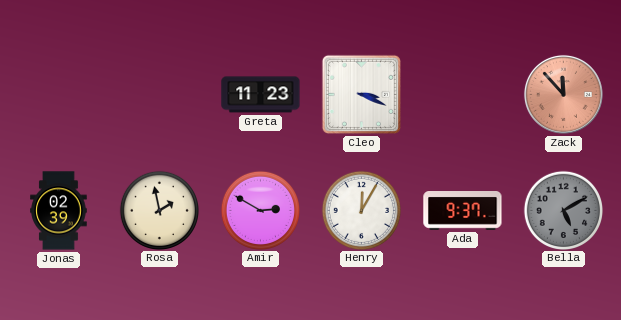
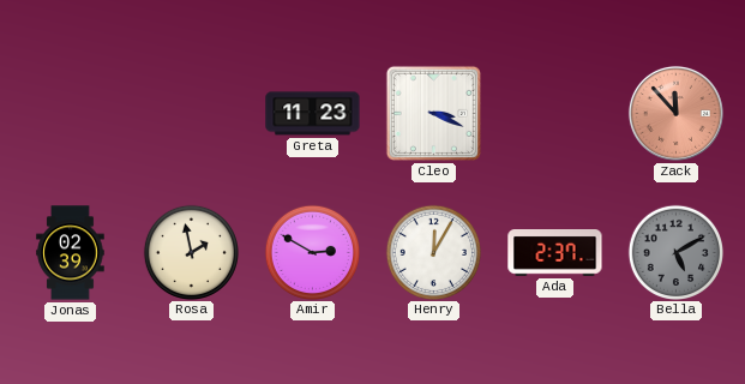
Ada: 9:37 -> 2:37
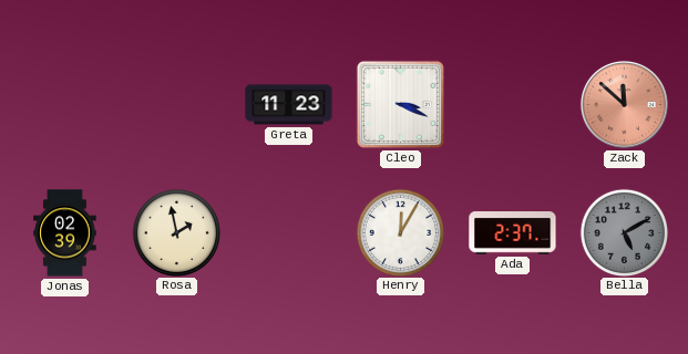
Zack: 11:53 -> 11:52
Amir: 2:50 -> none
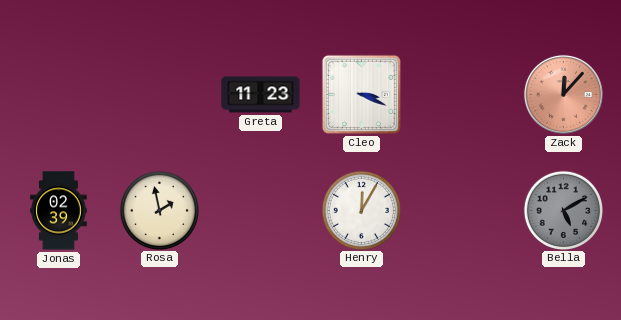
Zack: 11:52 -> 12:07
Ada: 2:37 -> none
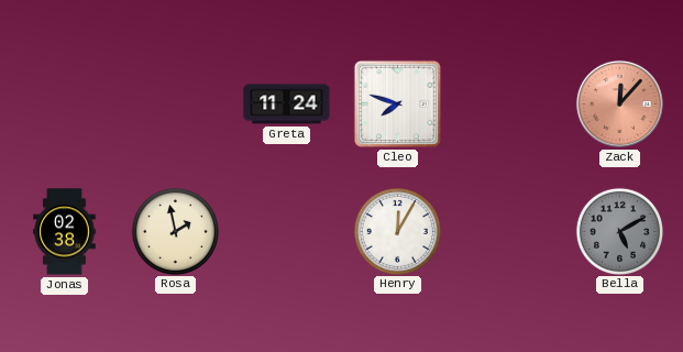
Greta: 11:23 -> 11:24
Cleo: 3:19 -> 7:48
Jonas: 02:39 -> 02:38
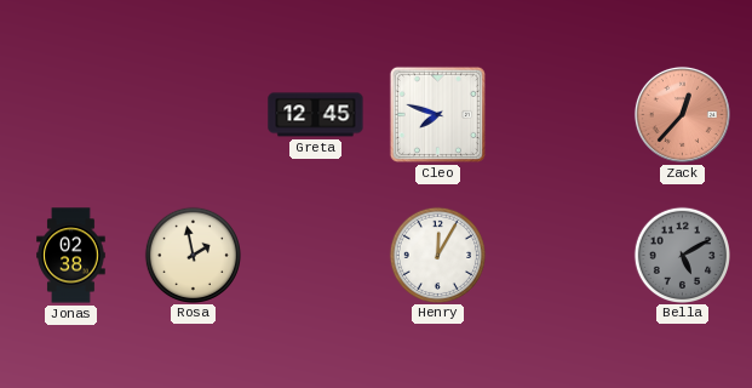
Greta: 11:24 -> 12:45
Zack: 12:07 -> 12:37
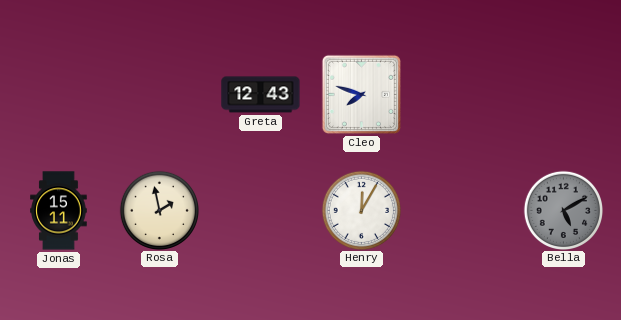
Greta: 12:45 -> 12:43
Zack: 12:37 -> none
Jonas: 02:38 -> 15:11
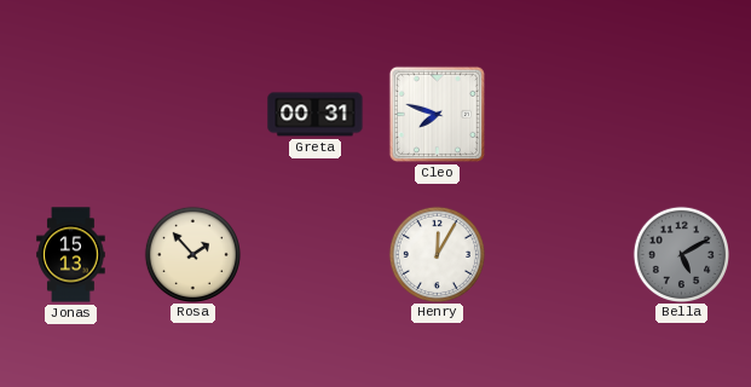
Greta: 12:43 -> 00:31
Jonas: 15:11 -> 15:13
Rosa: 1:58 -> 1:53
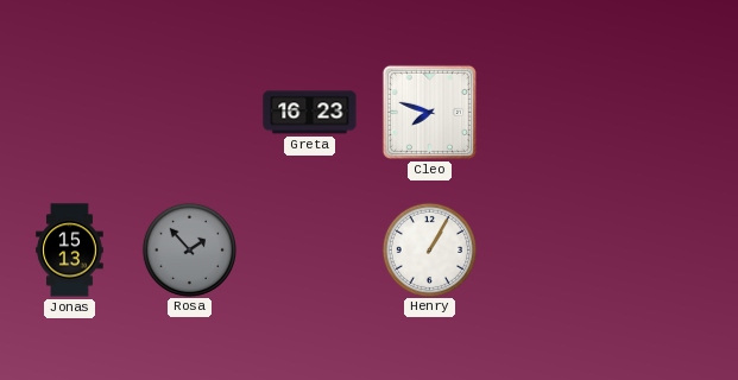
Greta: 00:31 -> 16:23
Rosa dial: cream -> grey
Henry: 12:05 -> 1:05
Bella: 5:10 -> none
